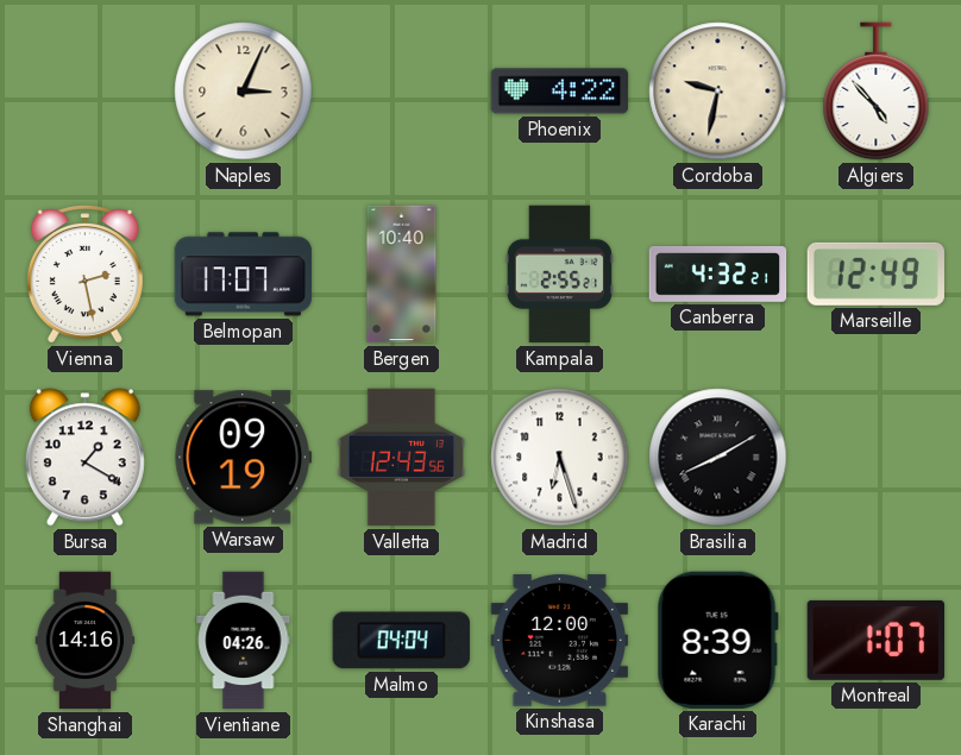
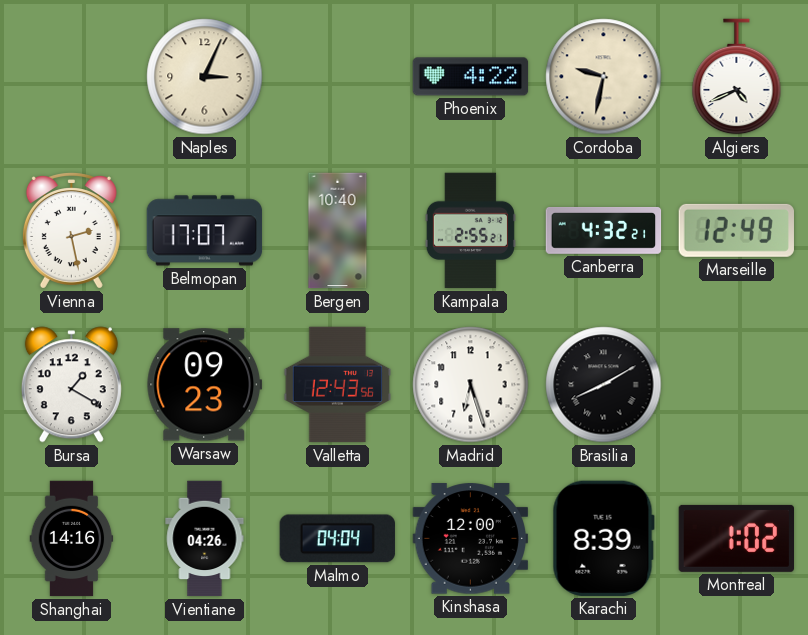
Algiers: 4:53 -> 4:41
Warsaw: 09:19 -> 09:23
Montreal: 1:07 -> 1:02
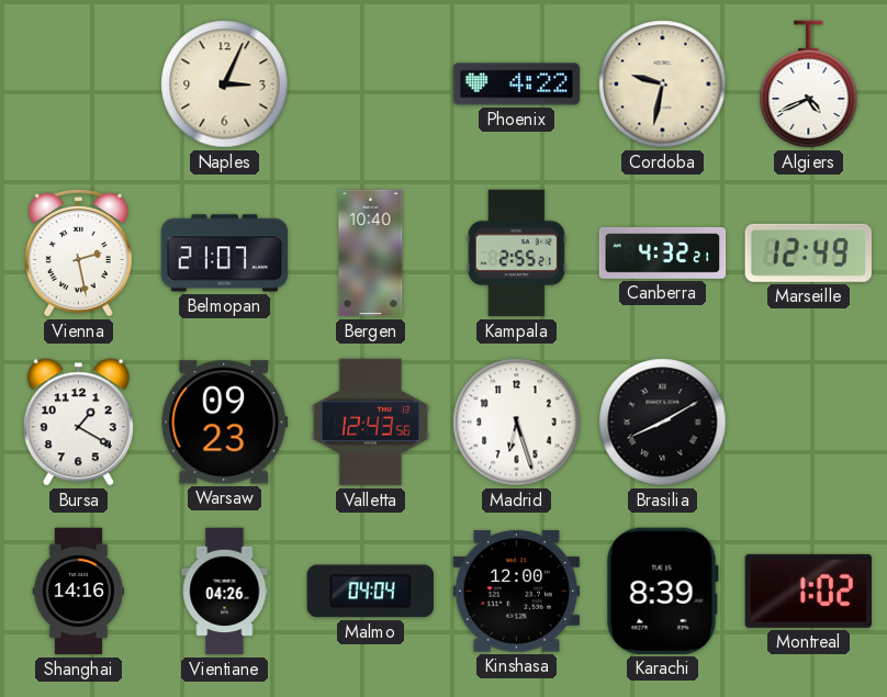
Belmopan: 17:07 -> 21:07
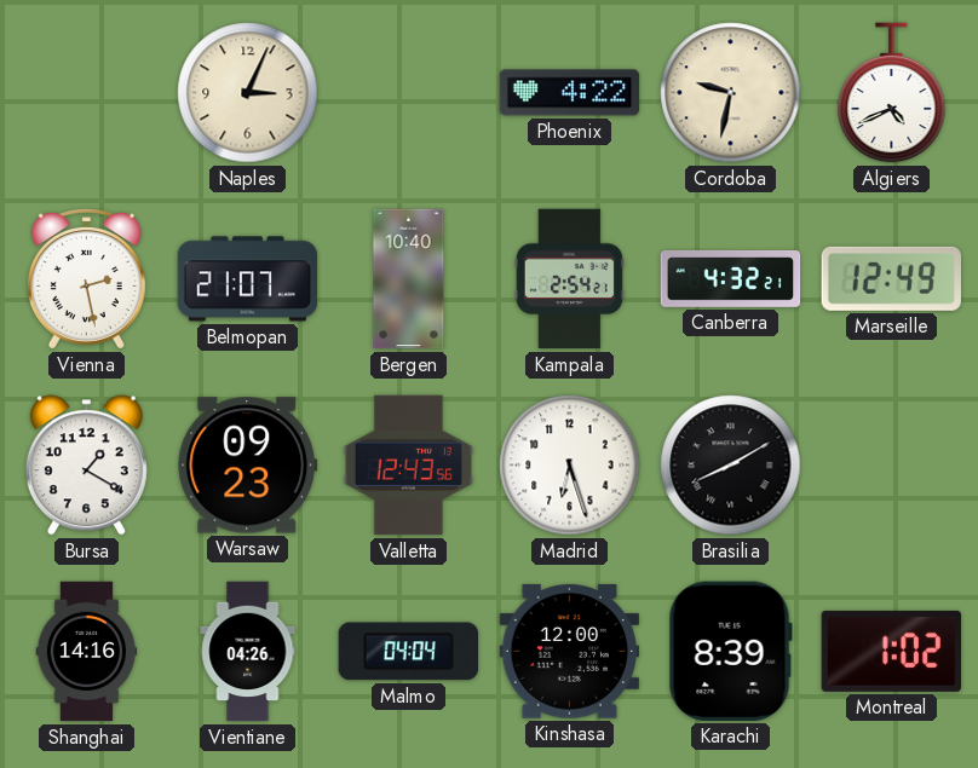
Kampala: 2:55 -> 2:54
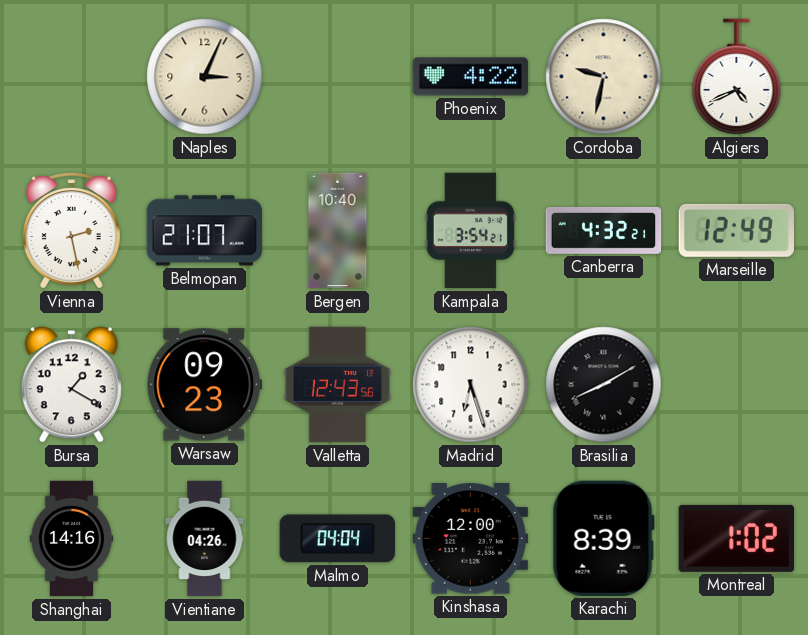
Kampala: 2:54 -> 3:54
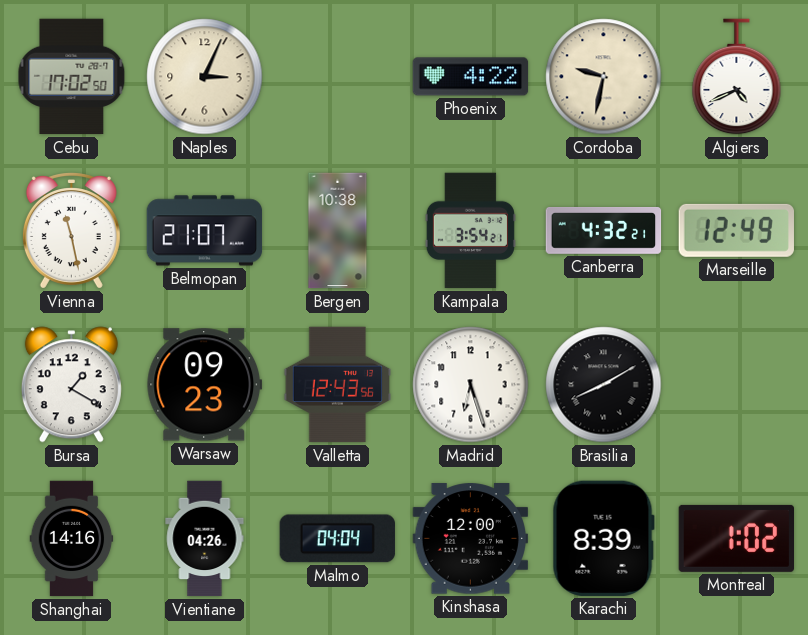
Cebu: none -> 17:02
Vienna: 2:28 -> 11:28
Bergen: 10:40 -> 10:38
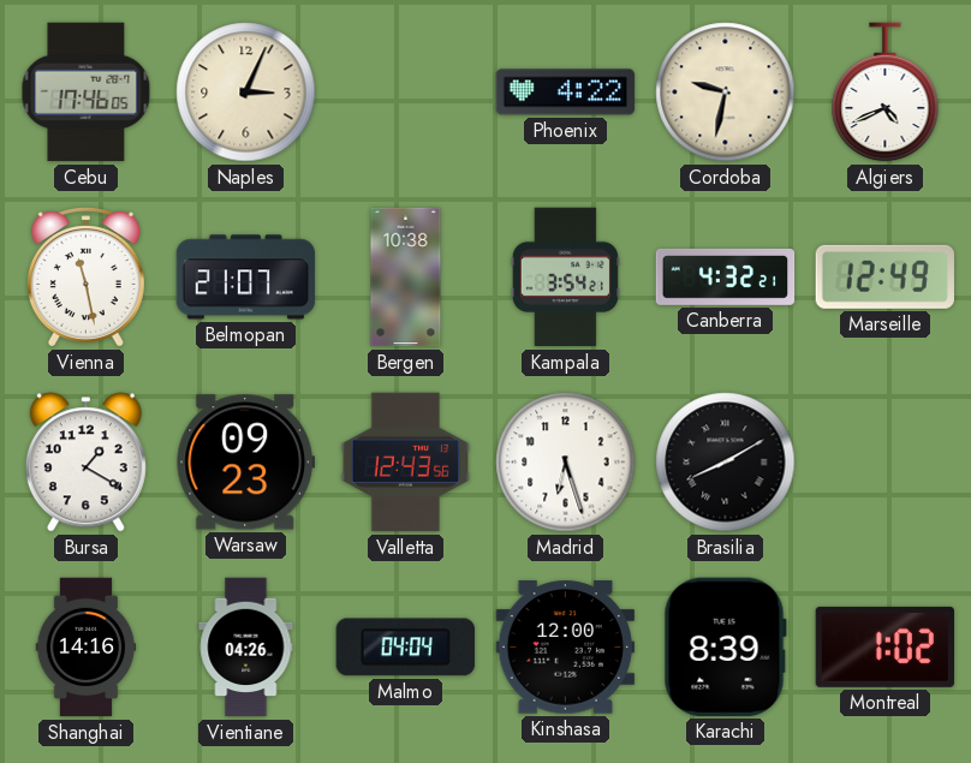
Cebu: 17:02 -> 17:46
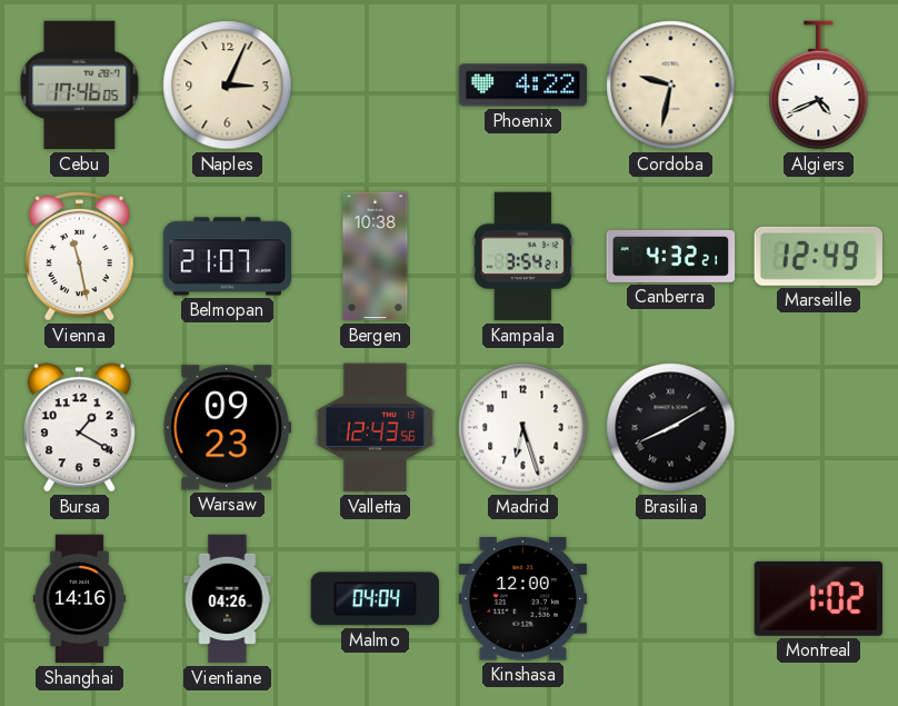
Karachi: 8:39 -> none
